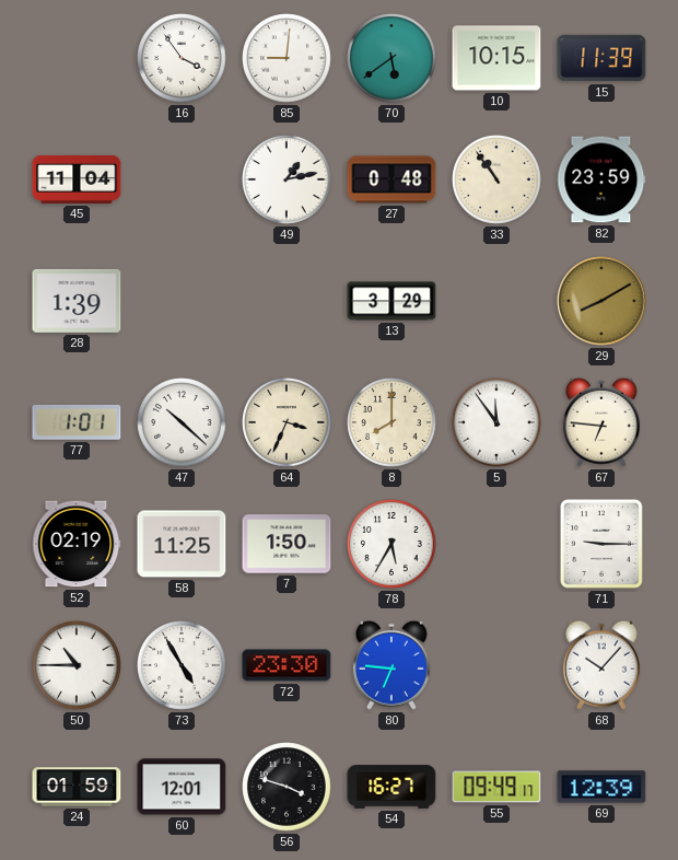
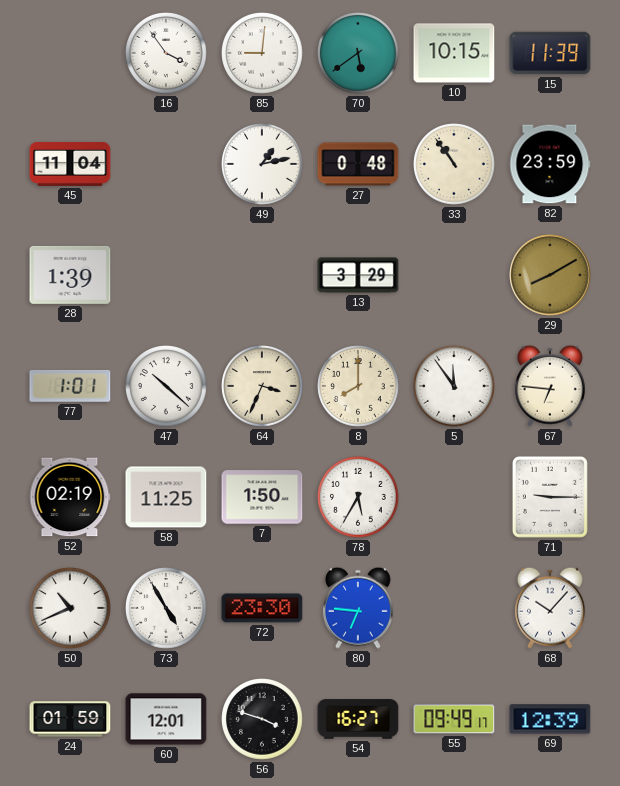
50: 10:45 -> 10:41
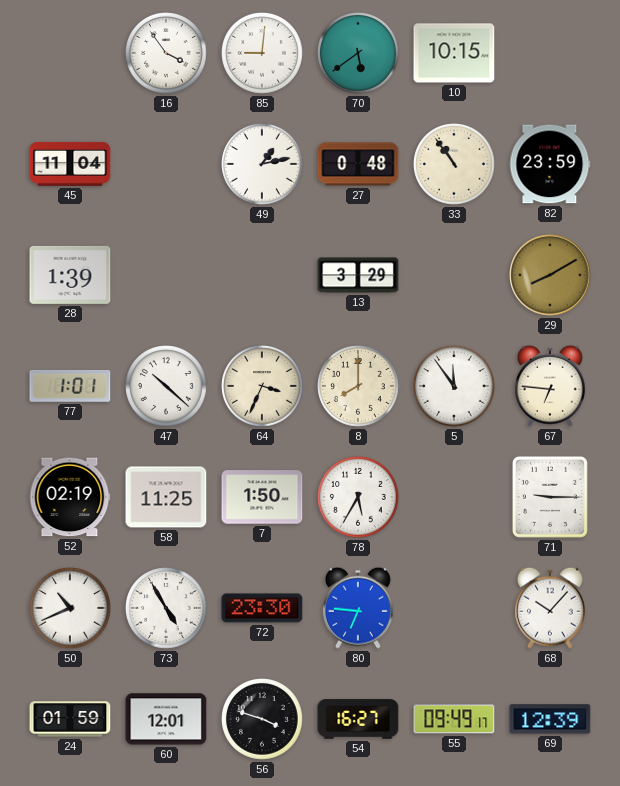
15: 11:39 -> none
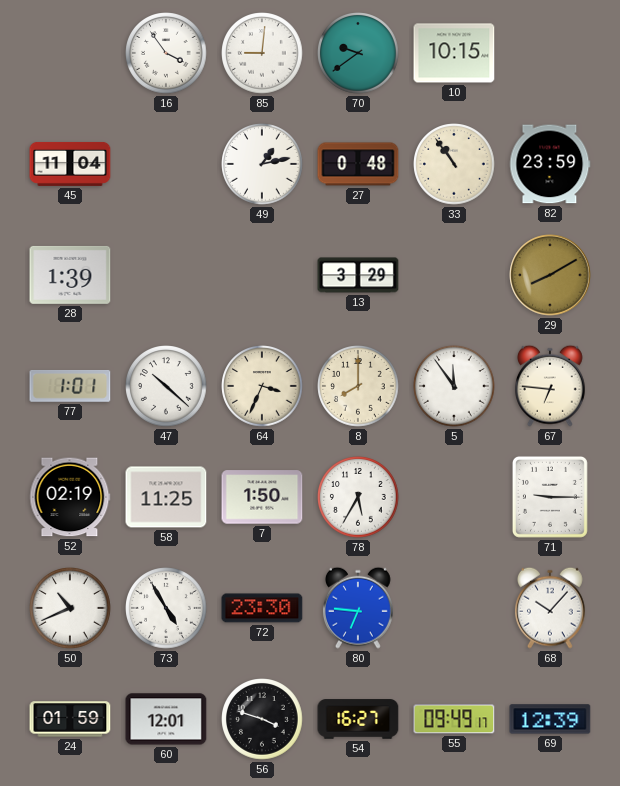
70: 5:39 -> 9:39
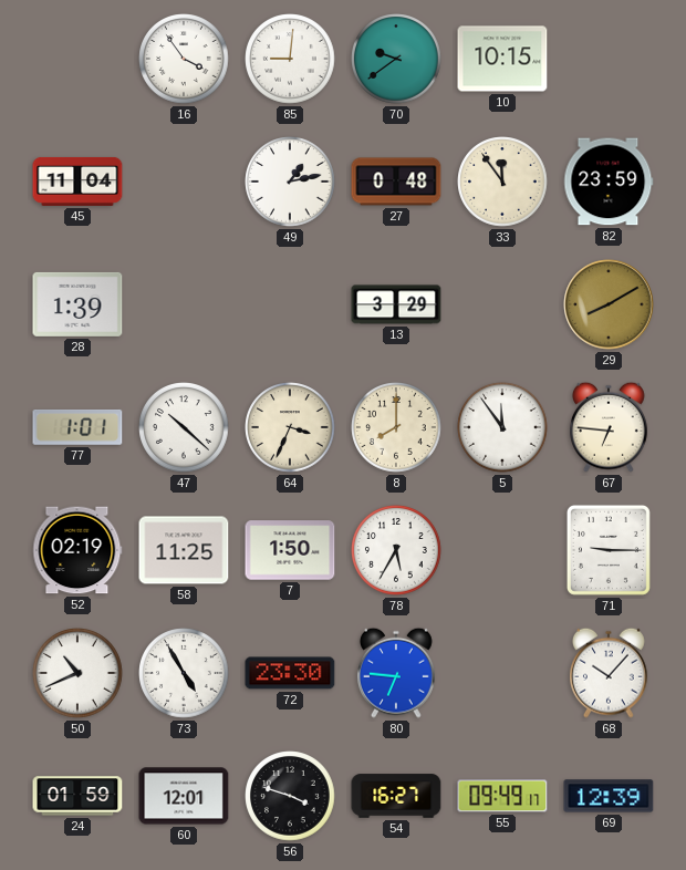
33: 10:54 -> 11:54
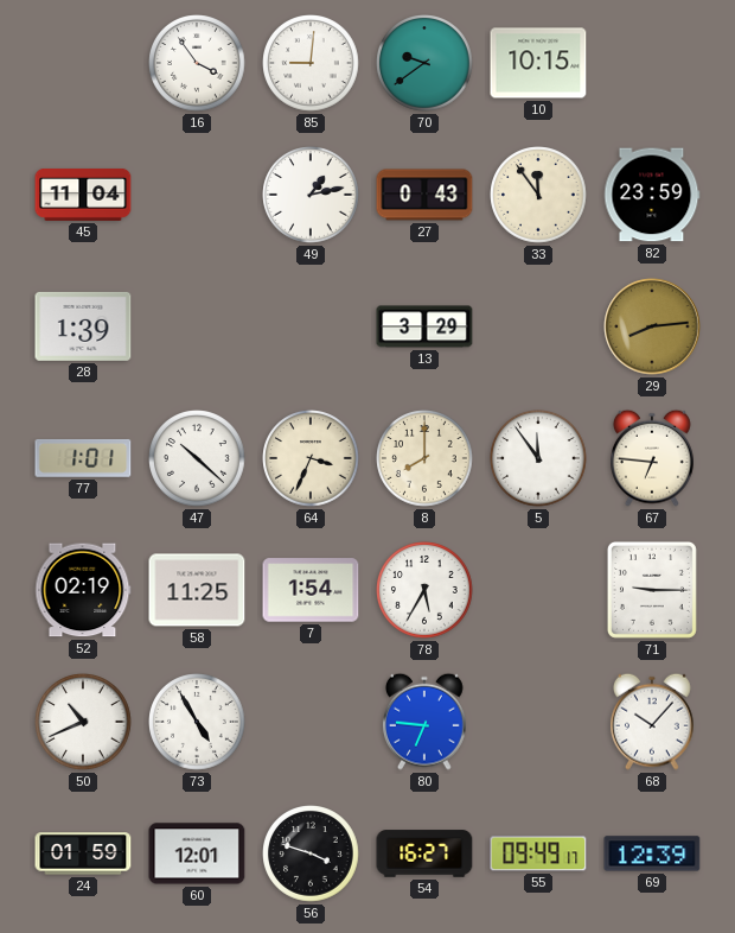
27: 0:48 -> 0:43
29: 8:10 -> 8:14
7: 1:50 -> 1:54
72: 23:30 -> none
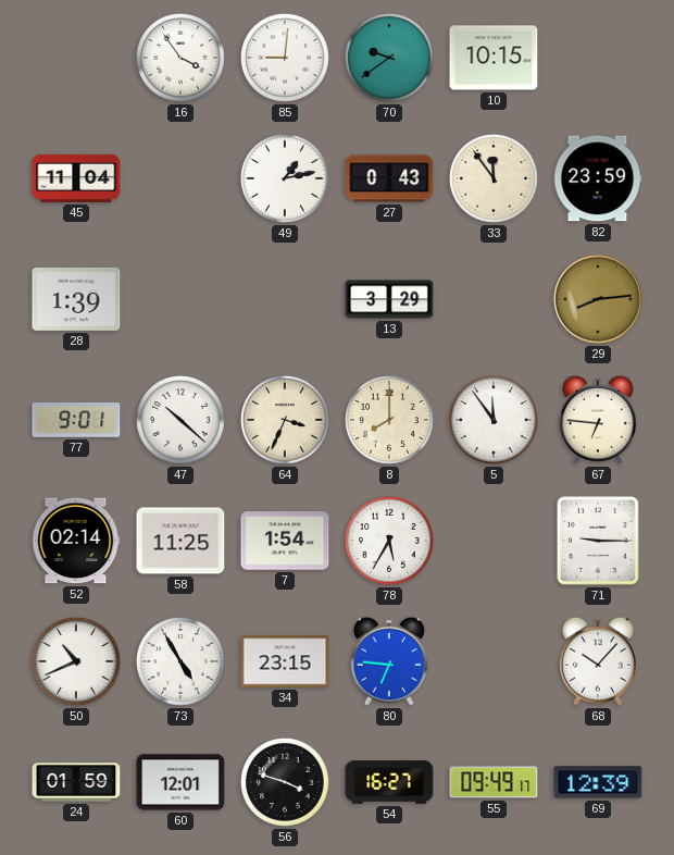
77: 1:01 -> 9:01
52: 02:19 -> 02:14
34: none -> 23:15
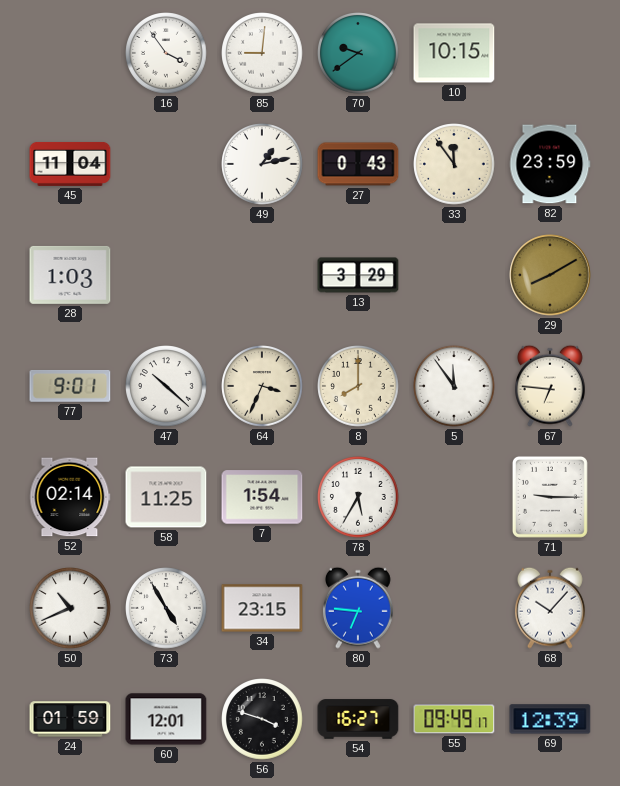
28: 1:39 -> 1:03
29: 8:14 -> 8:10
